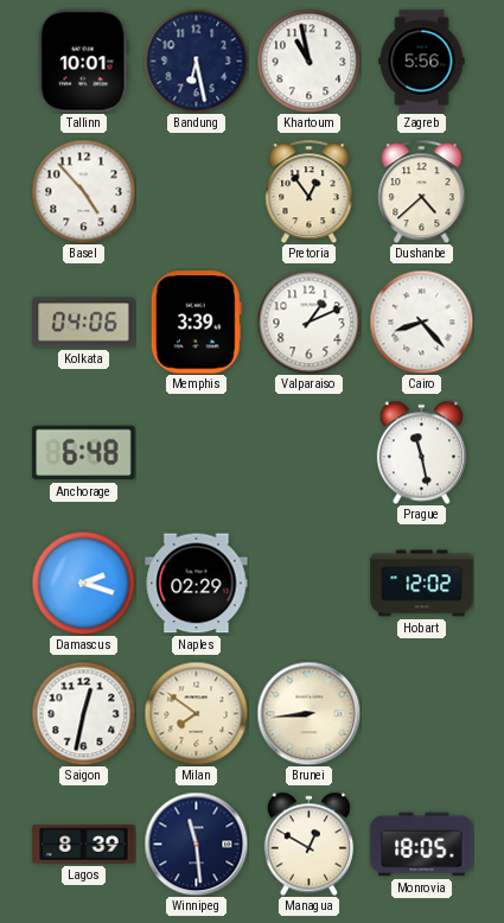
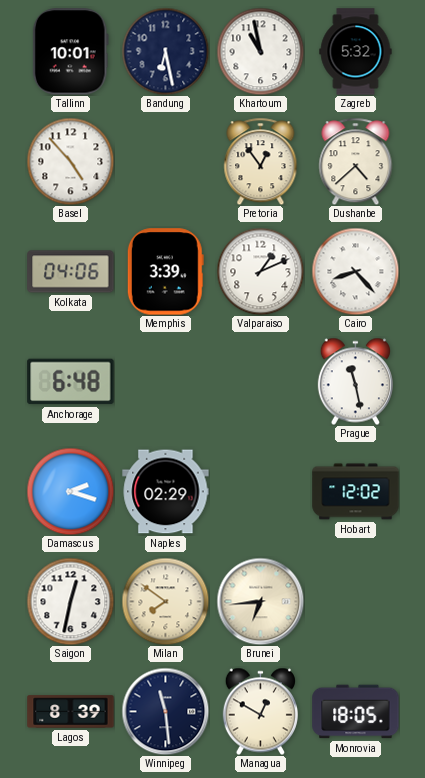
Zagreb: 5:56 -> 5:32
Brunei: 8:44 -> 6:44
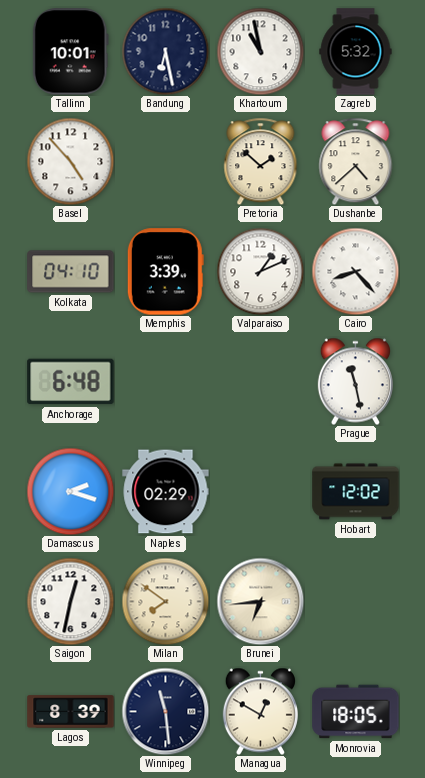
Pretoria: 12:54 -> 1:52
Kolkata: 04:06 -> 04:10
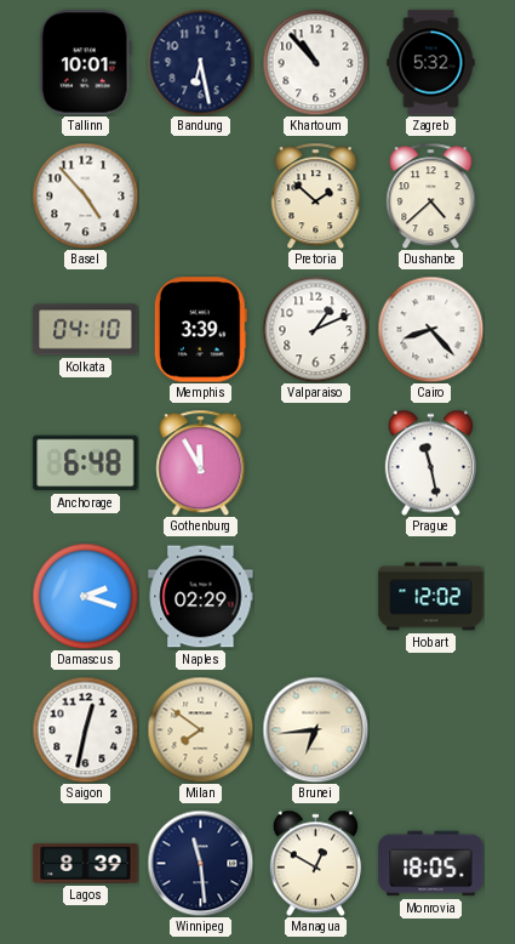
Khartoum: 10:58 -> 10:53
Gothenburg: none -> 11:55
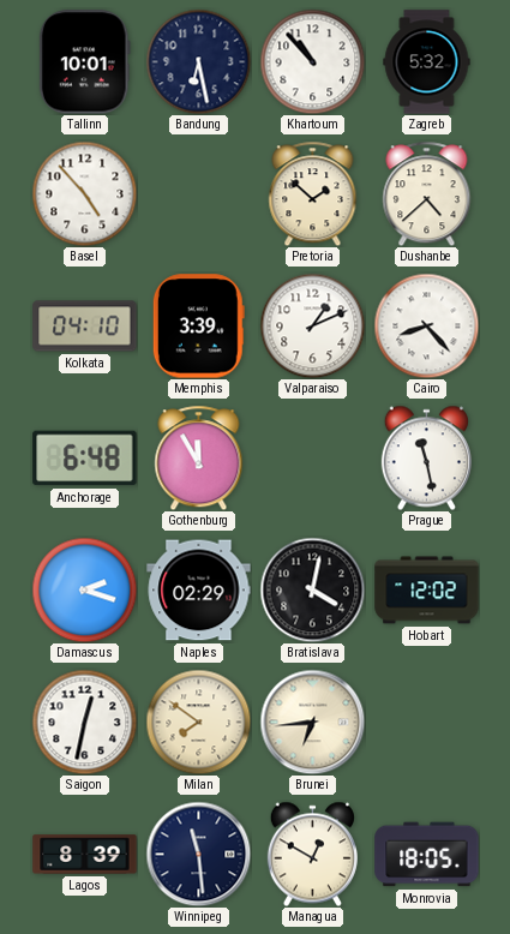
Bratislava: none -> 4:02
